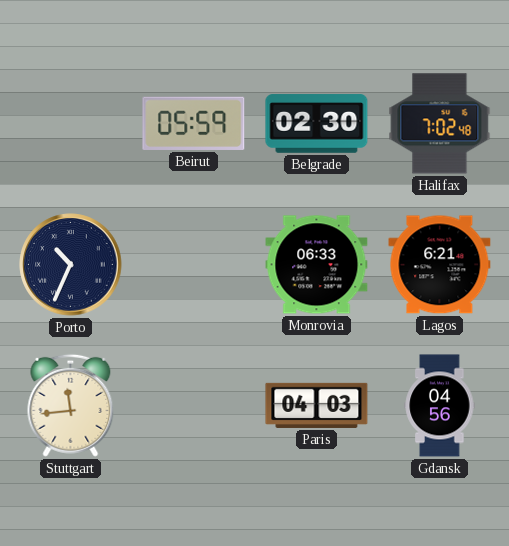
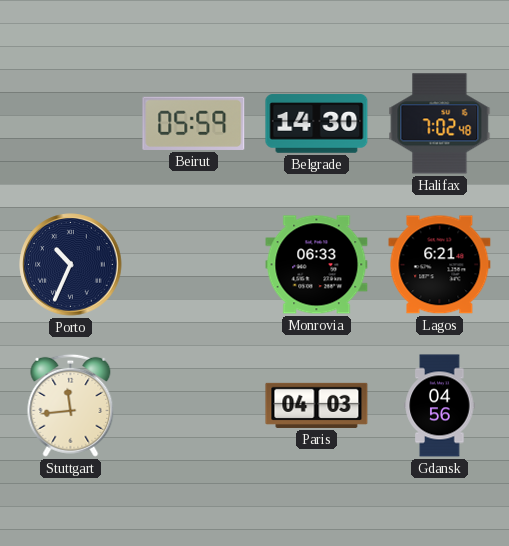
Belgrade: 02:30 -> 14:30
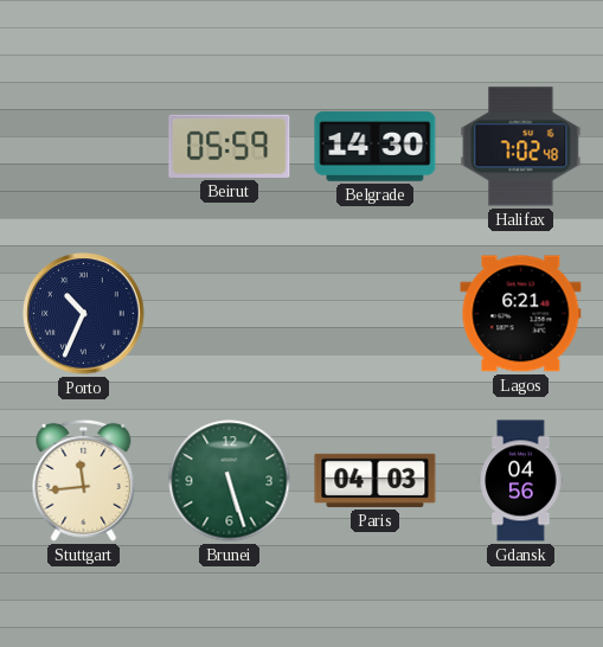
Monrovia: 06:33 -> none
Brunei: none -> 5:27
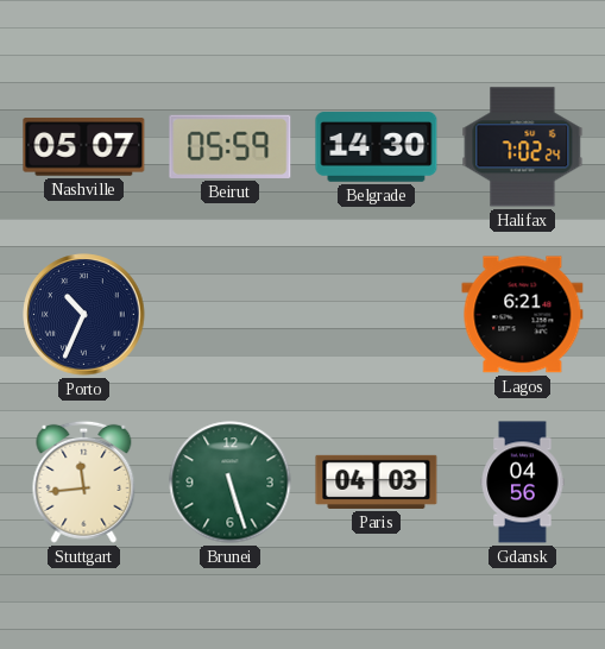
Nashville: none -> 05:07
Halifax: 7:02:48 -> 7:02:24
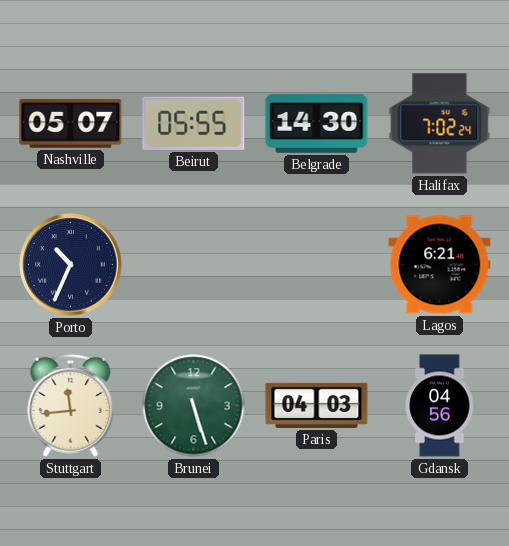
Beirut: 05:59 -> 05:55
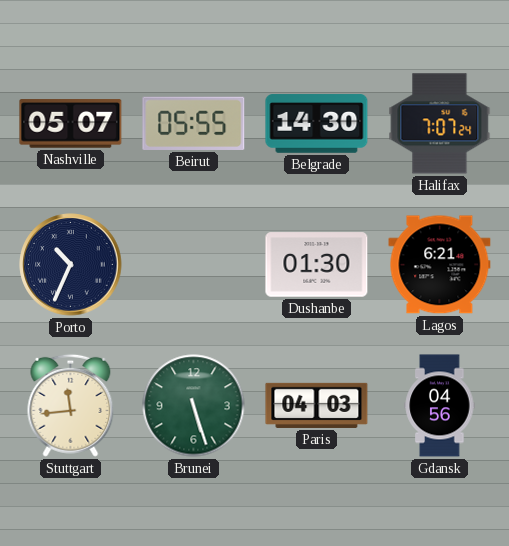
Halifax: 7:02 -> 7:07
Dushanbe: none -> 01:30
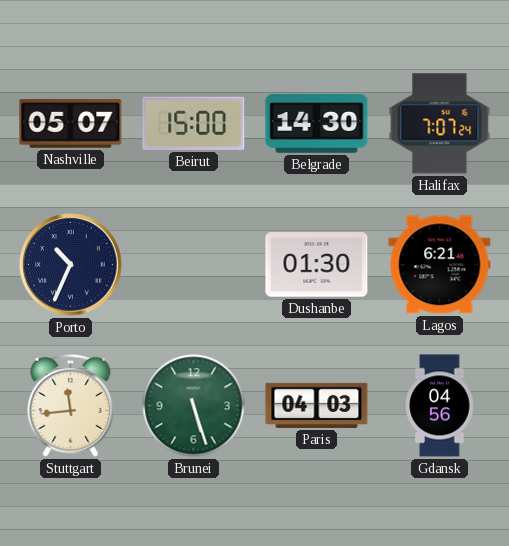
Beirut: 05:55 -> 15:00
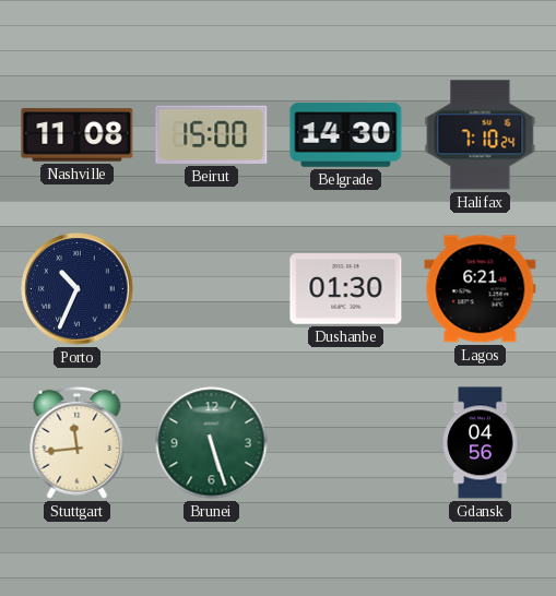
Nashville: 05:07 -> 11:08
Halifax: 7:07 -> 7:10
Paris: 04:03 -> none
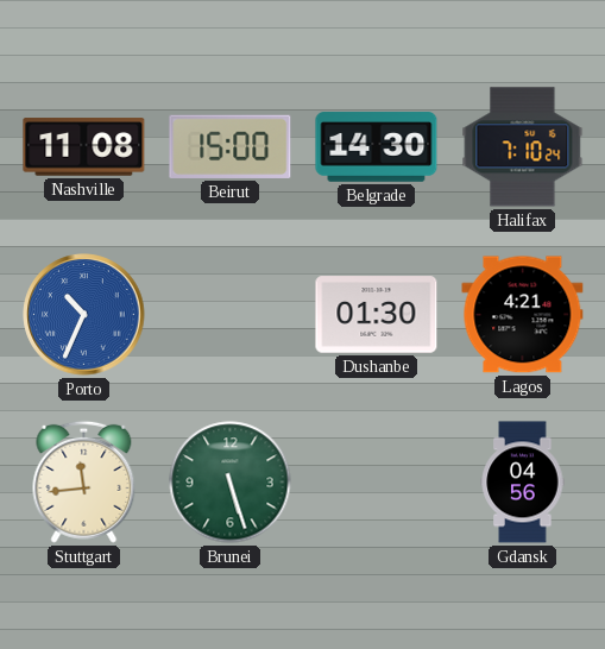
Porto dial: navy -> blue
Lagos: 6:21 -> 4:21
